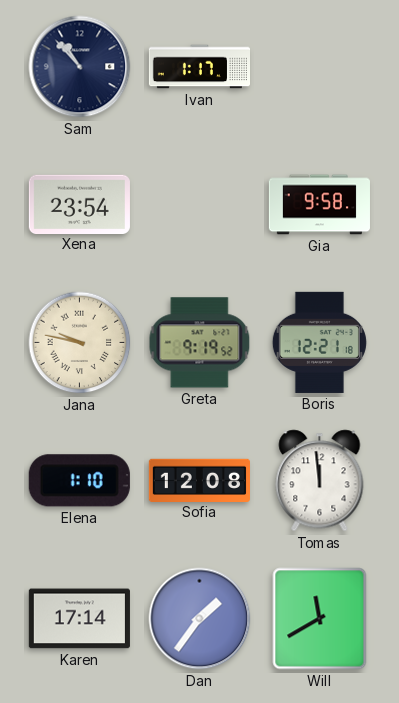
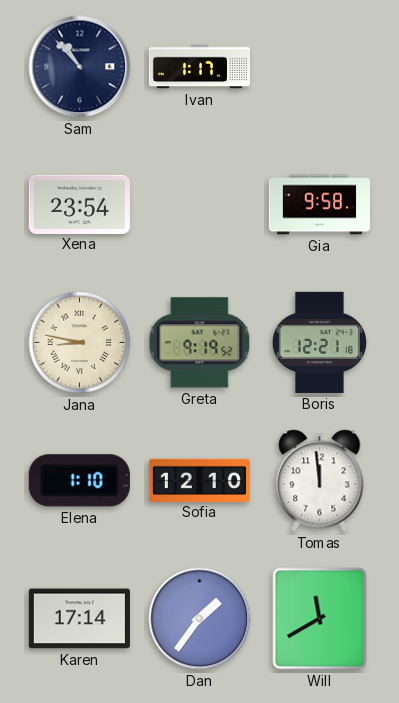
Jana: 9:47 -> 8:47
Sofia: 12:08 -> 12:10
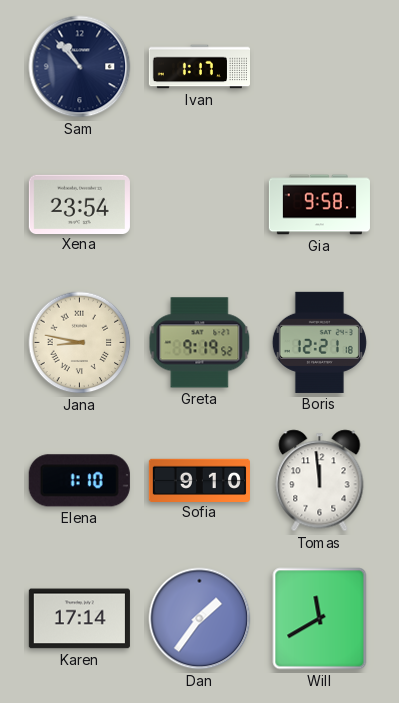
Sofia: 12:10 -> 9:10
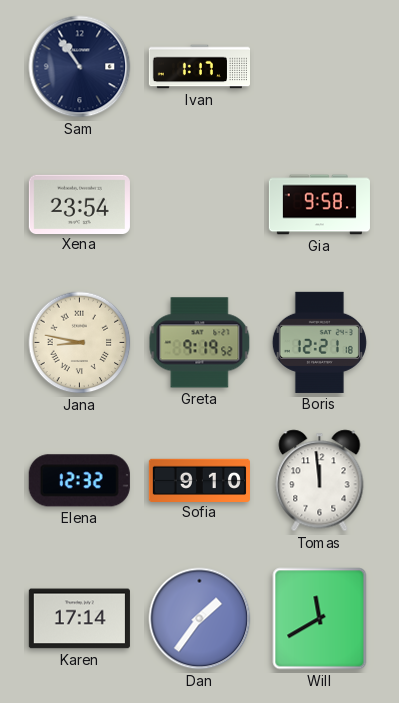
Sam: 10:53 -> 10:54
Elena: 1:10 -> 12:32
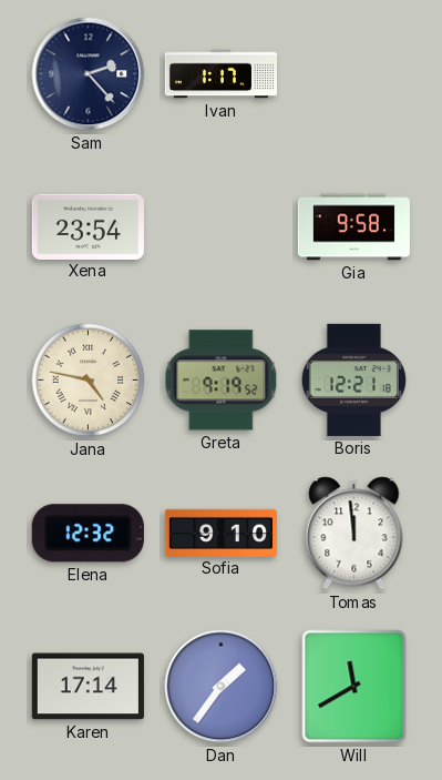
Sam: 10:54 -> 2:23
Jana: 8:47 -> 4:47
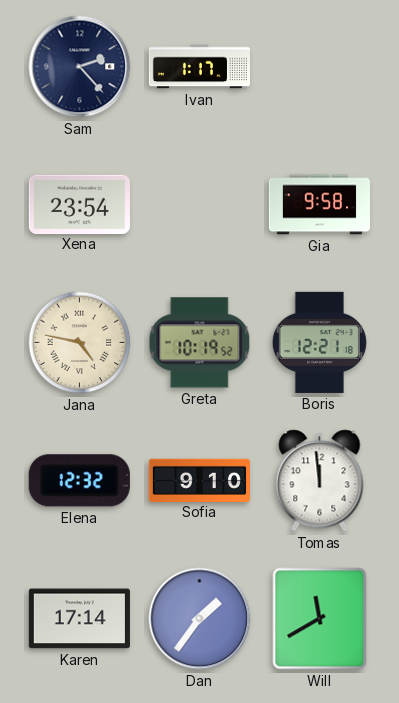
Greta: 9:19 -> 10:19
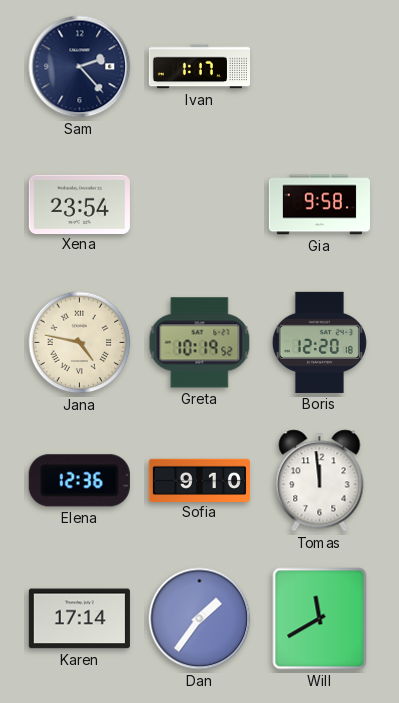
Boris: 12:21 -> 12:20
Elena: 12:32 -> 12:36
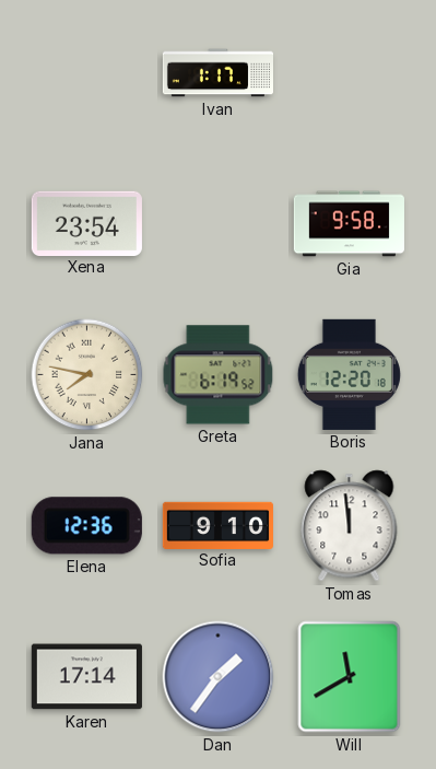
Sam: 2:23 -> none
Jana: 4:47 -> 7:47
Greta: 10:19 -> 6:19
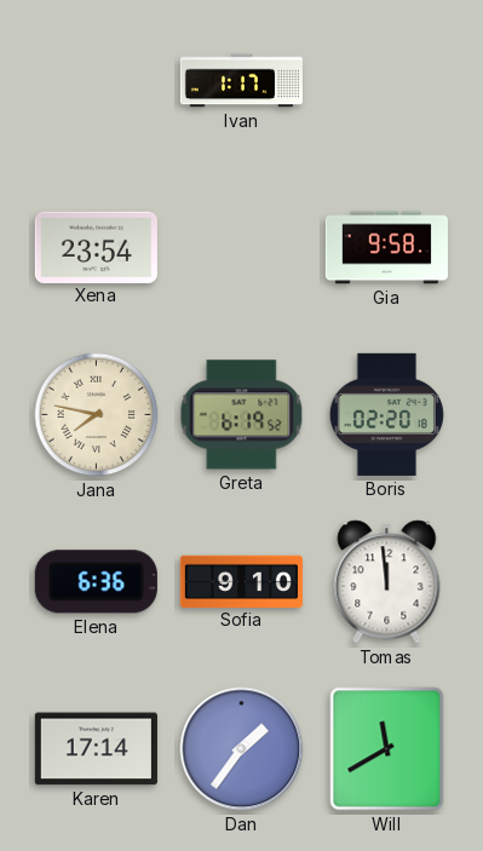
Boris: 12:20 -> 02:20
Elena: 12:36 -> 6:36
